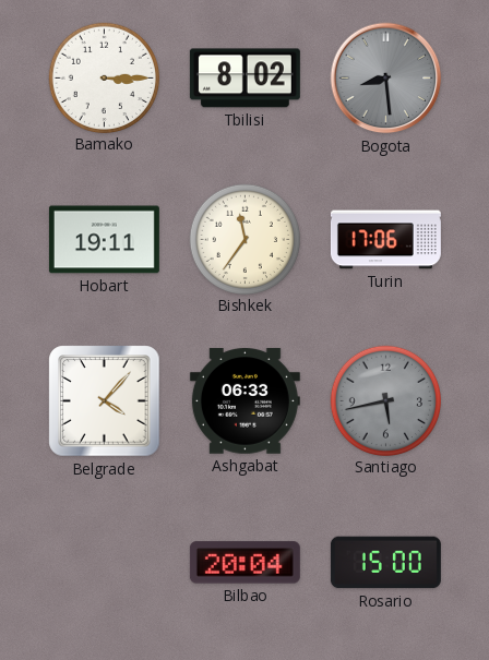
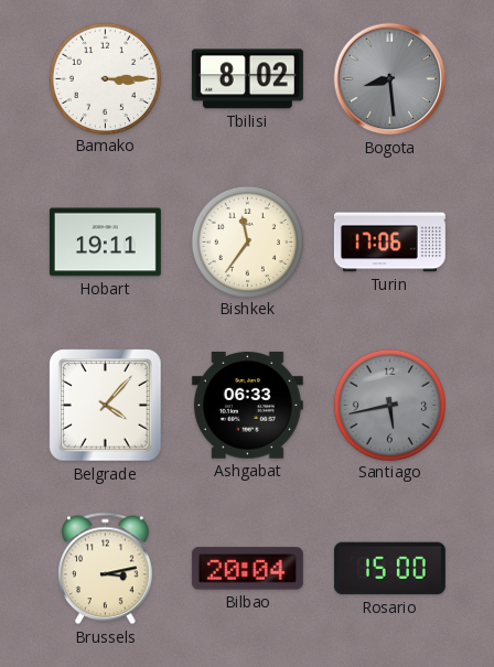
Brussels: none -> 3:13
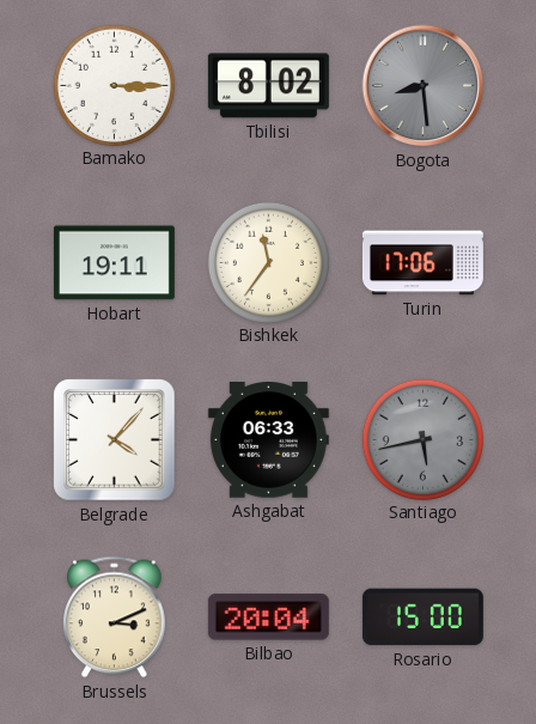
Brussels: 3:13 -> 3:11
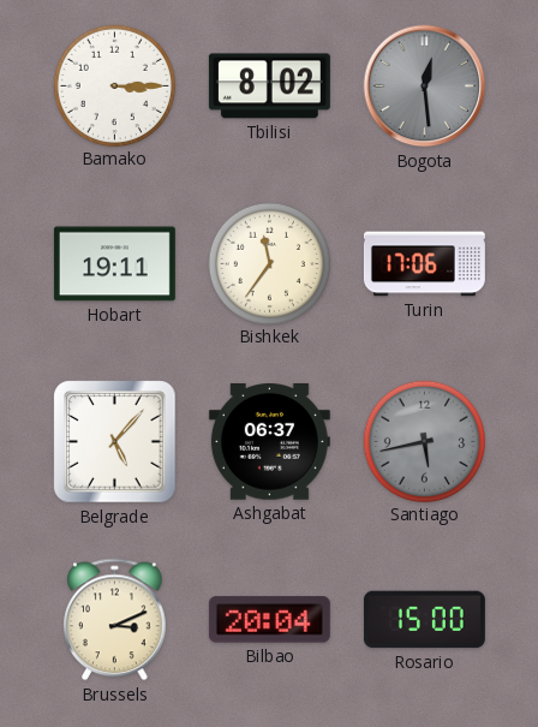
Bogota: 8:29 -> 12:29
Belgrade: 4:07 -> 5:07
Ashgabat: 06:33 -> 06:37
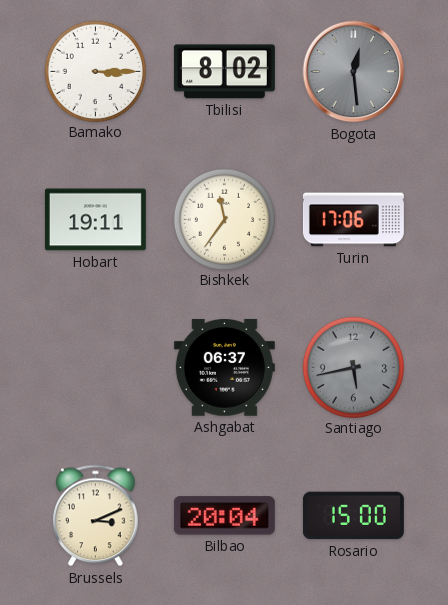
Belgrade: 5:07 -> none
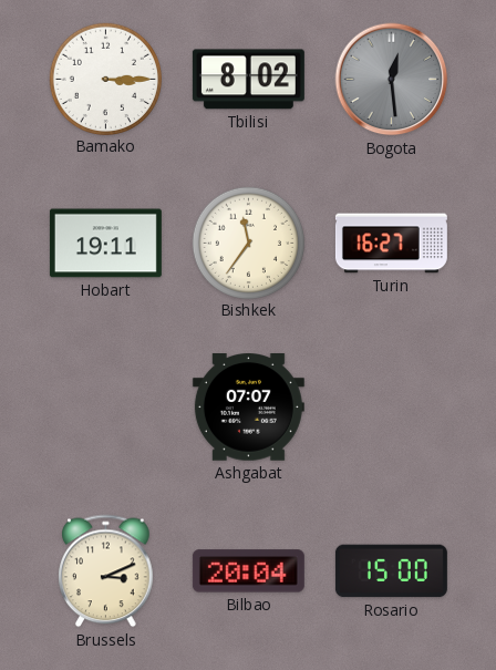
Turin: 17:06 -> 16:27
Ashgabat: 06:37 -> 07:07
Santiago: 5:43 -> none
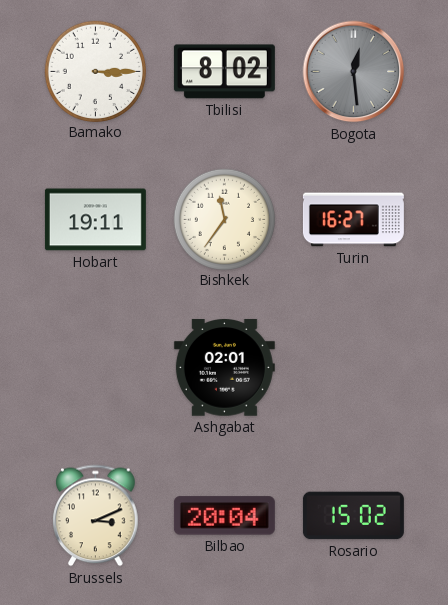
Ashgabat: 07:07 -> 02:01
Rosario: 15:00 -> 15:02
